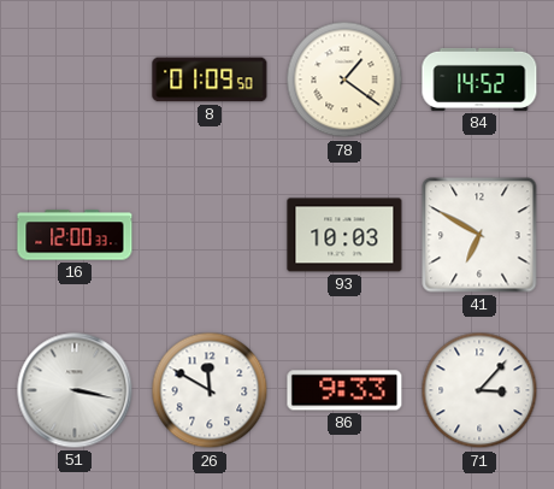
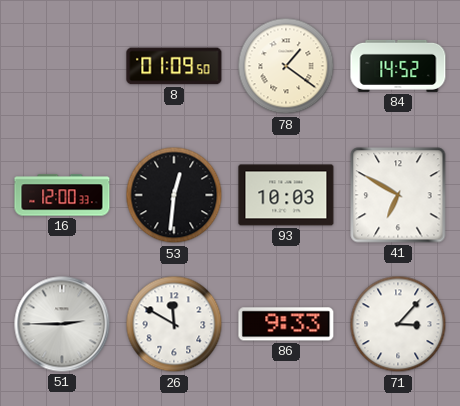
53: none -> 12:31
51: 3:17 -> 2:45
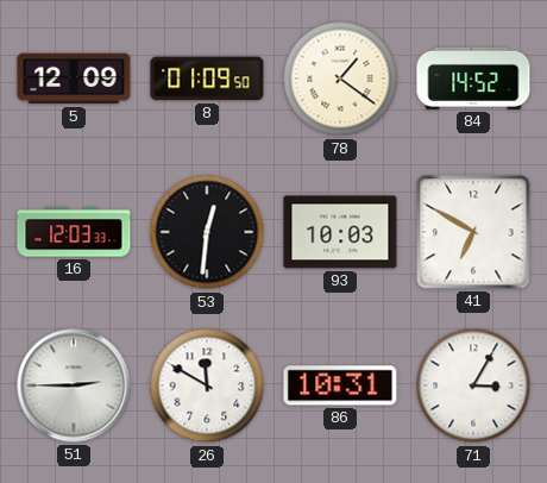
5: none -> 12:09
16: 12:00 -> 12:03
86: 9:33 -> 10:31
71: 3:07 -> 3:05
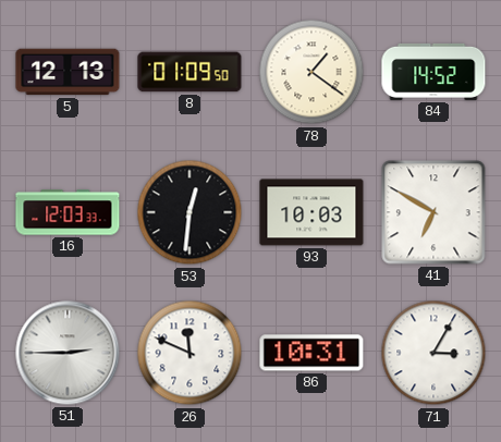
5: 12:09 -> 12:13
26: 11:50 -> 11:49
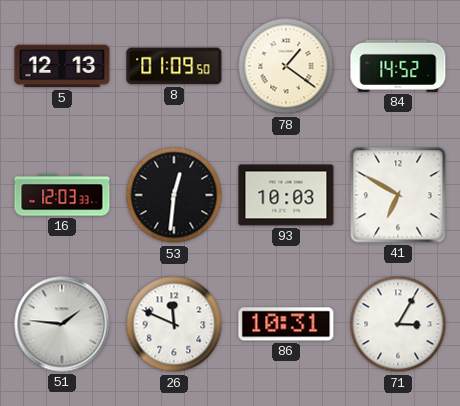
51: 2:45 -> 1:46
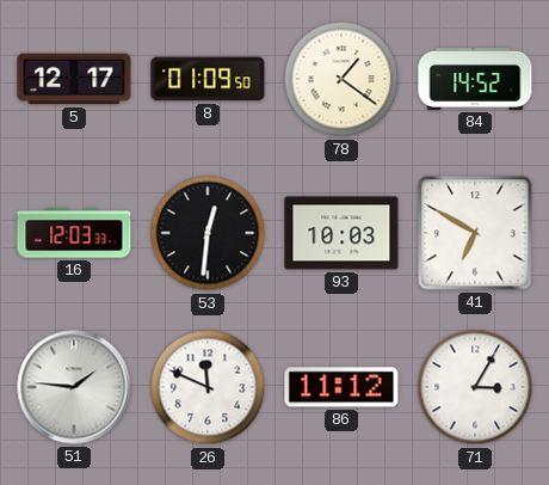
5: 12:13 -> 12:17
86: 10:31 -> 11:12
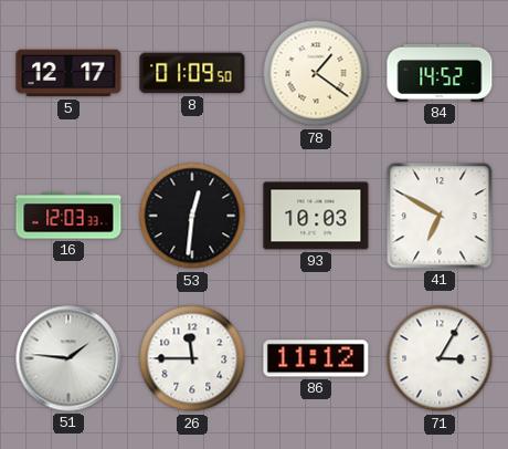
26: 11:49 -> 11:45
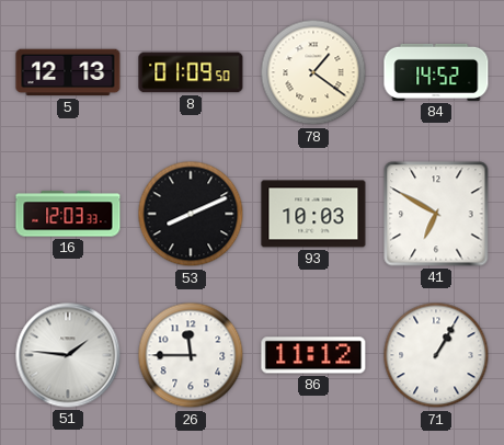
5: 12:17 -> 12:13
53: 12:31 -> 8:11
71: 3:05 -> 1:05
